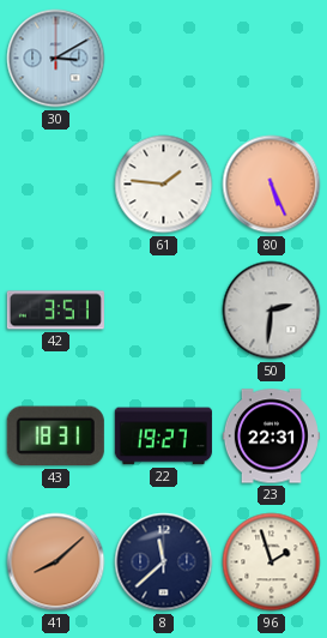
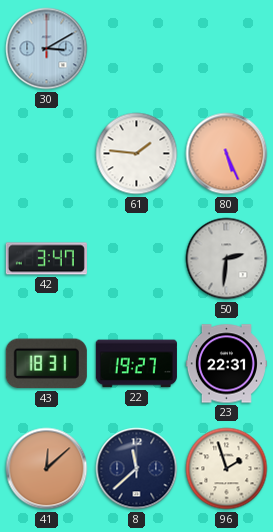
42: 3:51 -> 3:47
41: 8:08 -> 12:08
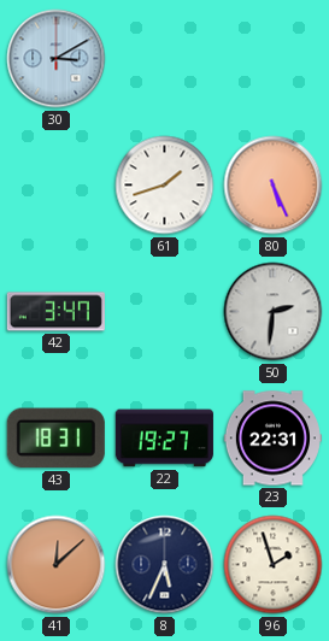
61: 1:46 -> 1:42
8: 11:38 -> 5:34
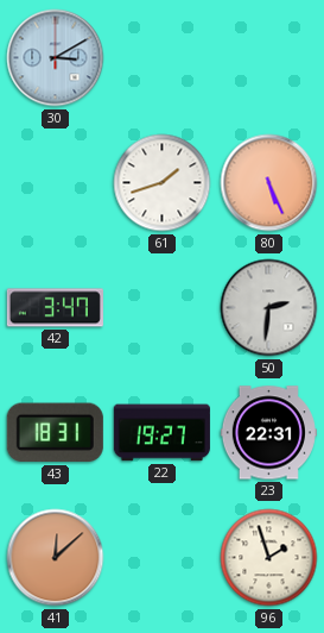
8: 5:34 -> none
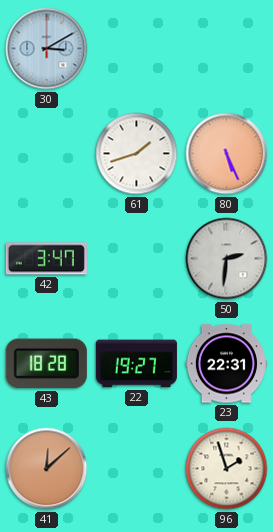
43: 18:31 -> 18:28
